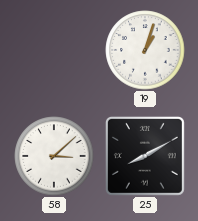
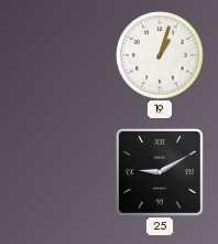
58: 3:08 -> none
25: 8:10 -> 9:10
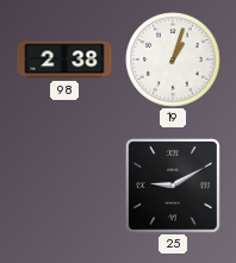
98: none -> 2:38
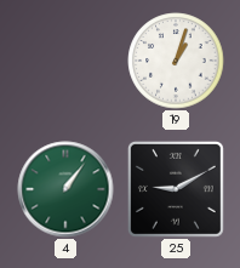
98: 2:38 -> none
4: none -> 1:06
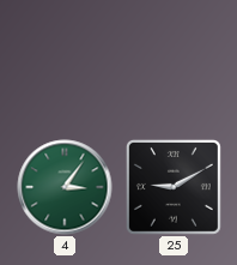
19: 1:03 -> none
4: 1:06 -> 3:06
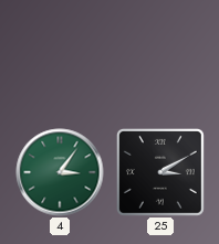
25: 9:10 -> 3:10
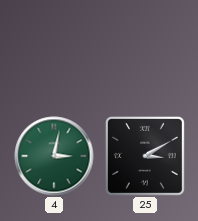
4: 3:06 -> 3:02
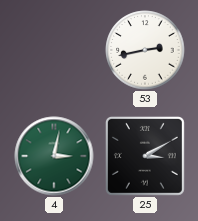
53: none -> 2:43
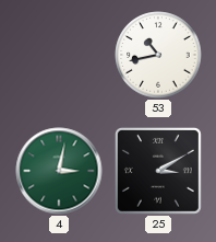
53: 2:43 -> 10:43
